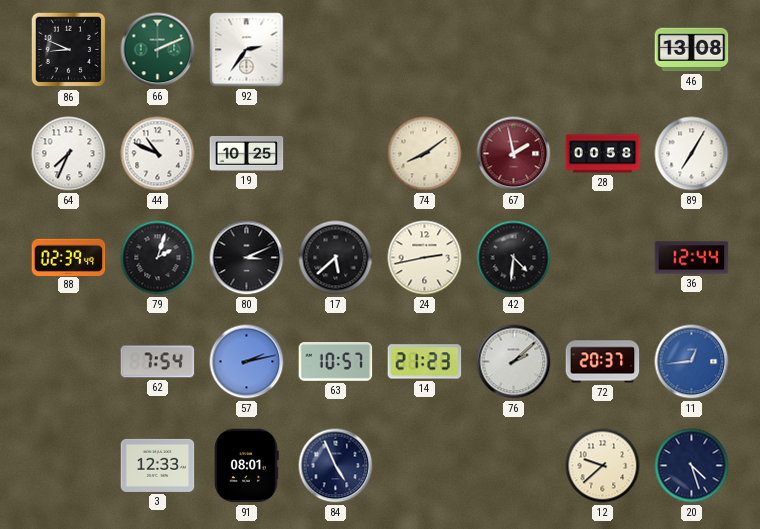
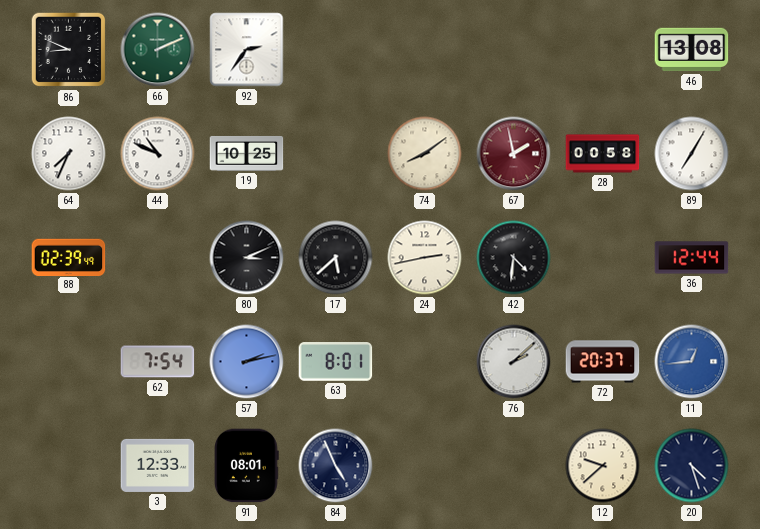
79: 2:03 -> none
63: 10:57 -> 8:01
14: 21:23 -> none
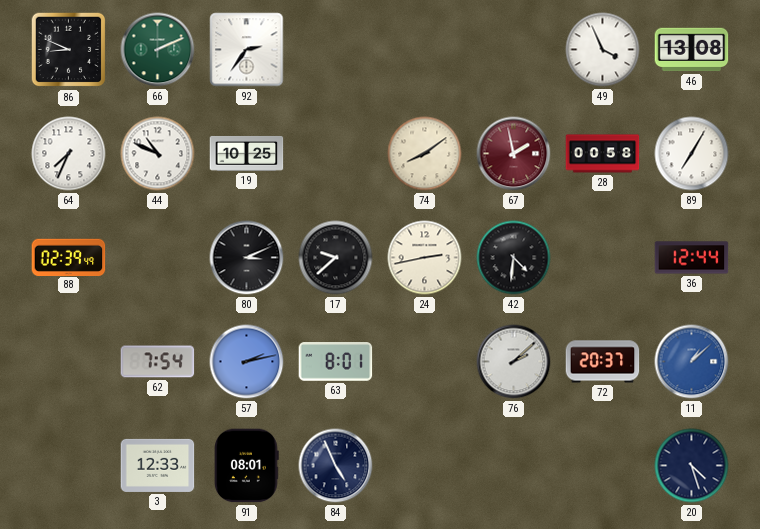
49: none -> 3:56
17: 5:38 -> 9:38
11: 12:44 -> 1:08
12: 9:38 -> none
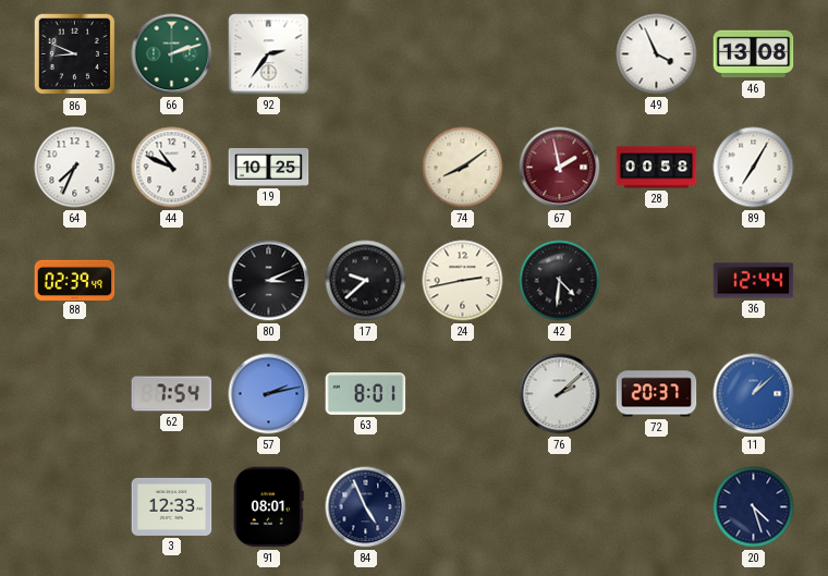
66: 2:11 -> 2:12
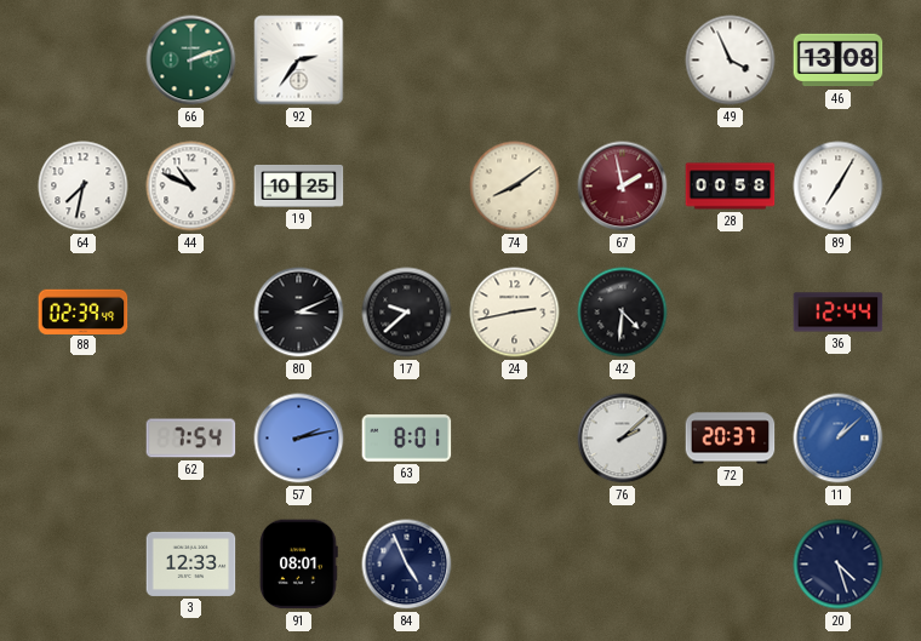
86: 8:49 -> none
64: 7:34 -> 7:32
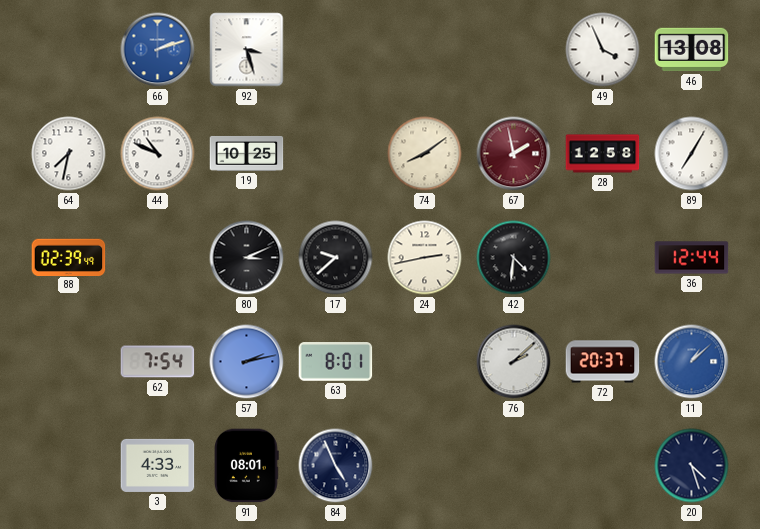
66 dial: green -> blue
92: 2:36 -> 3:27
28: 00:58 -> 12:58
3: 12:33 -> 4:33
